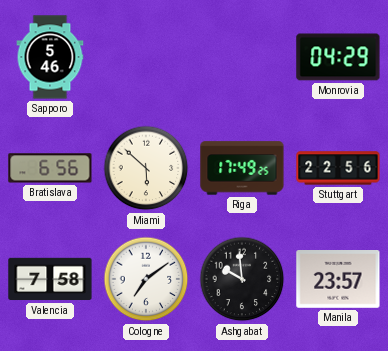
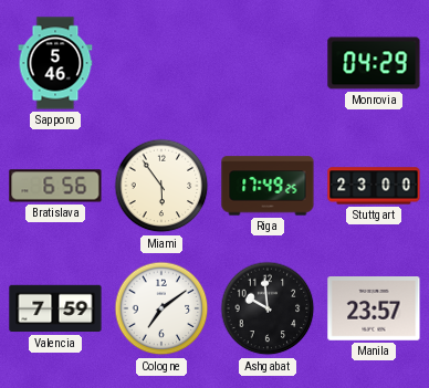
Miami: 5:52 -> 5:54
Stuttgart: 22:56 -> 23:00
Valencia: 7:58 -> 7:59
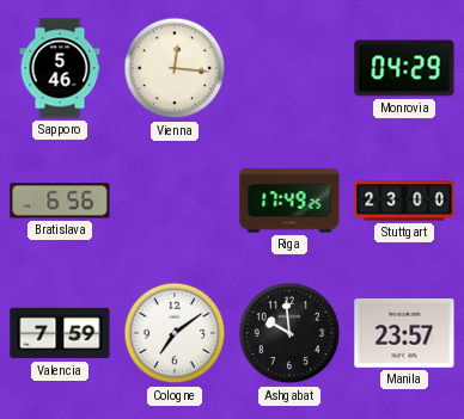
Vienna: none -> 12:16
Miami: 5:54 -> none
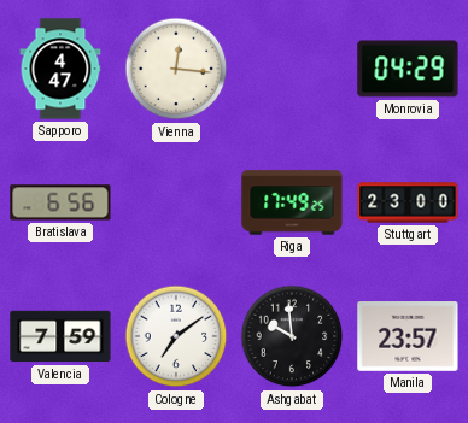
Sapporo: 5:46 -> 4:47
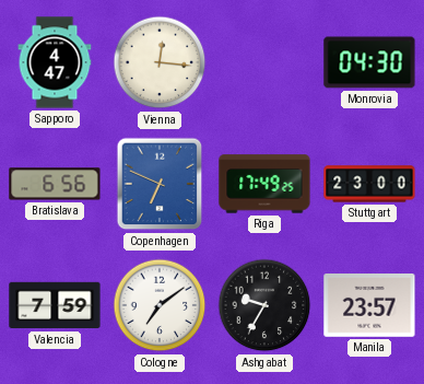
Monrovia: 04:29 -> 04:30
Copenhagen: none -> 6:49
Ashgabat: 9:59 -> 9:35
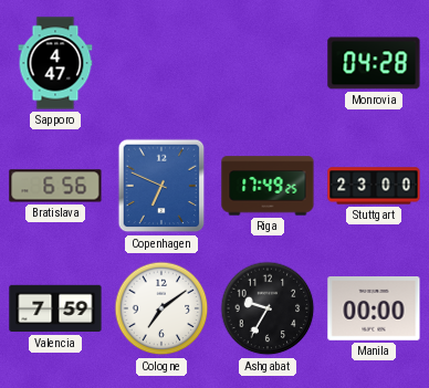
Vienna: 12:16 -> none
Monrovia: 04:30 -> 04:28
Manila: 23:57 -> 00:00
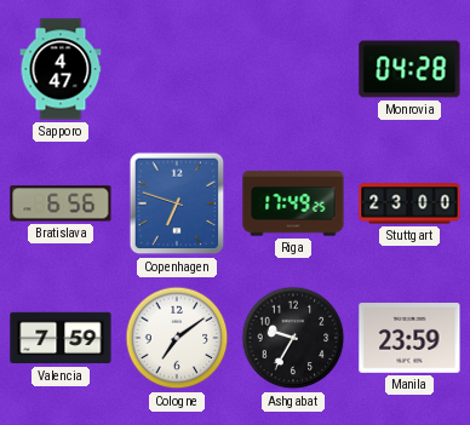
Copenhagen: 6:49 -> 6:48
Manila: 00:00 -> 23:59
